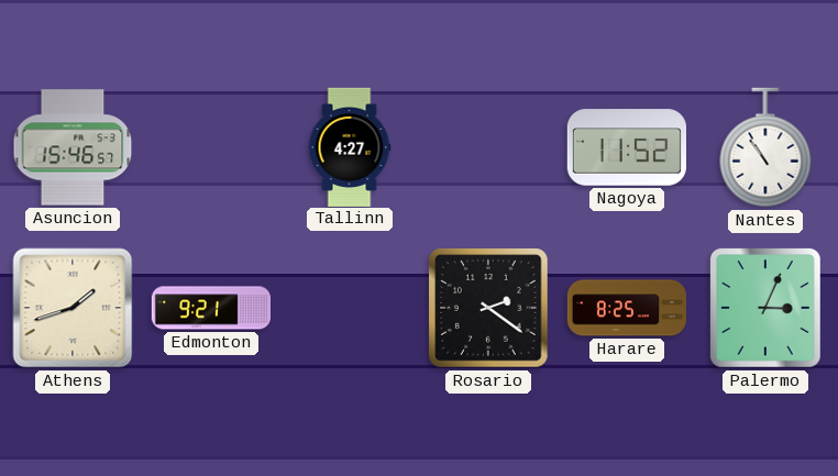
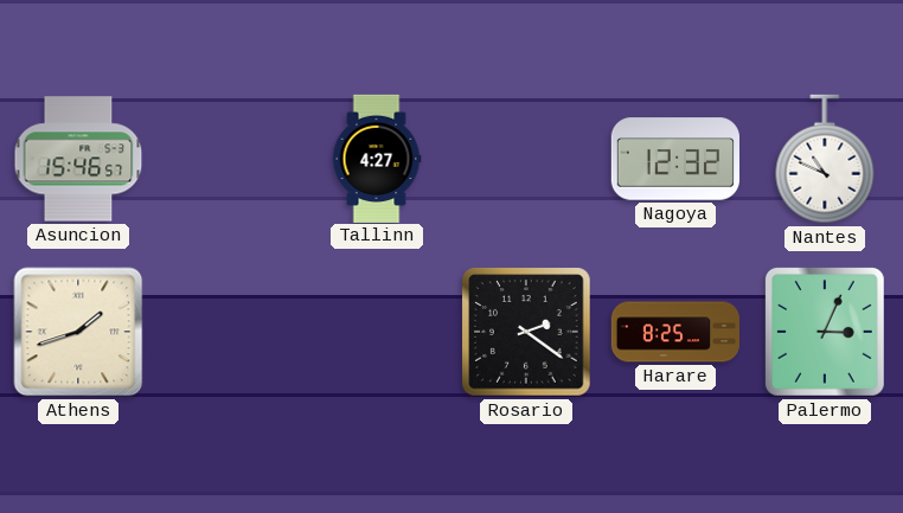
Nagoya: 11:52 -> 12:32
Nantes: 10:54 -> 10:49
Edmonton: 9:21 -> none
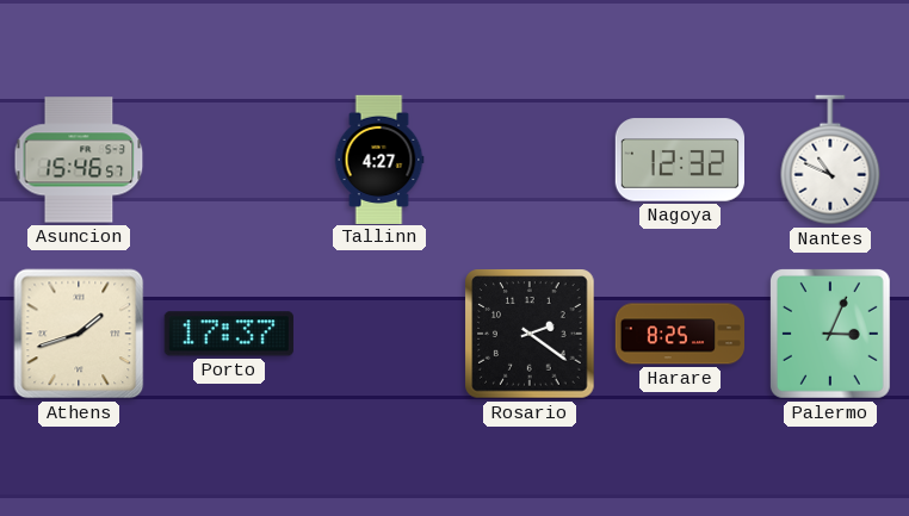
Porto: none -> 17:37
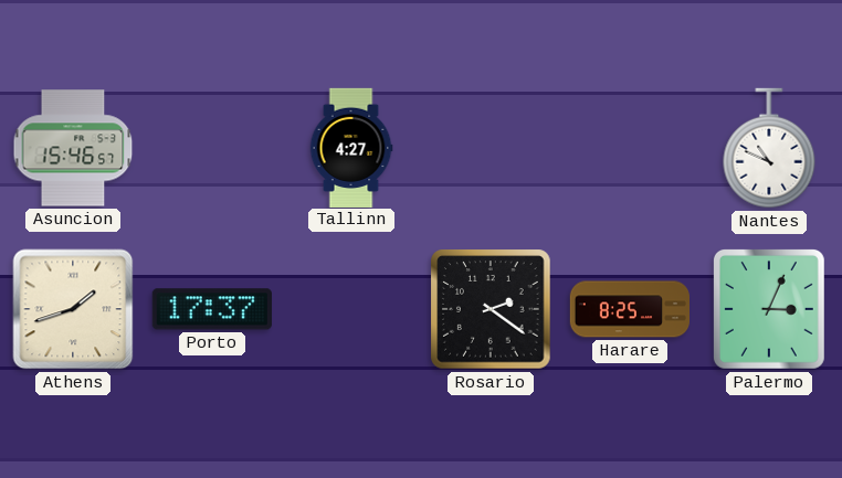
Nagoya: 12:32 -> none
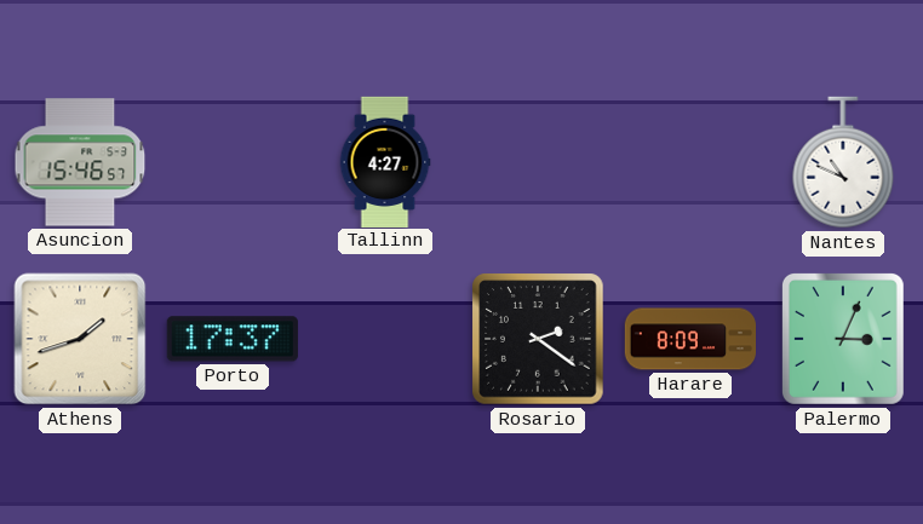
Harare: 8:25 -> 8:09
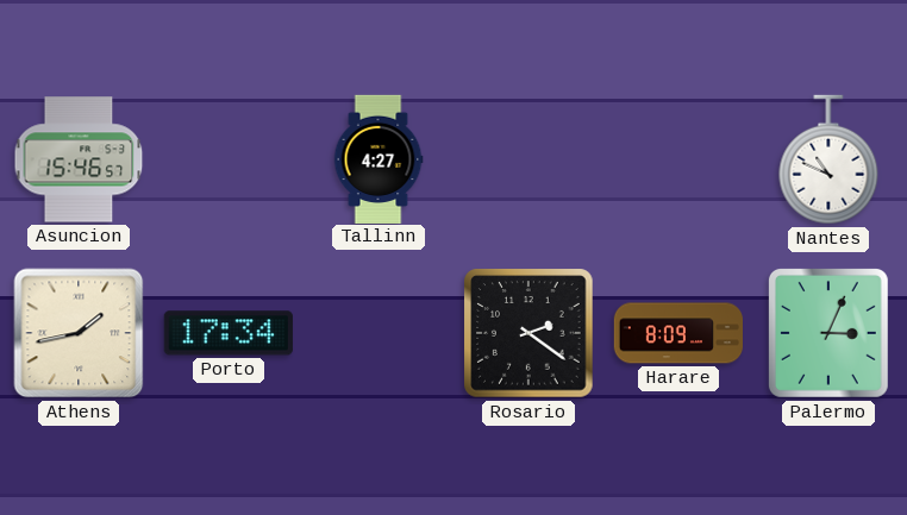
Athens: 1:42 -> 1:43
Porto: 17:37 -> 17:34
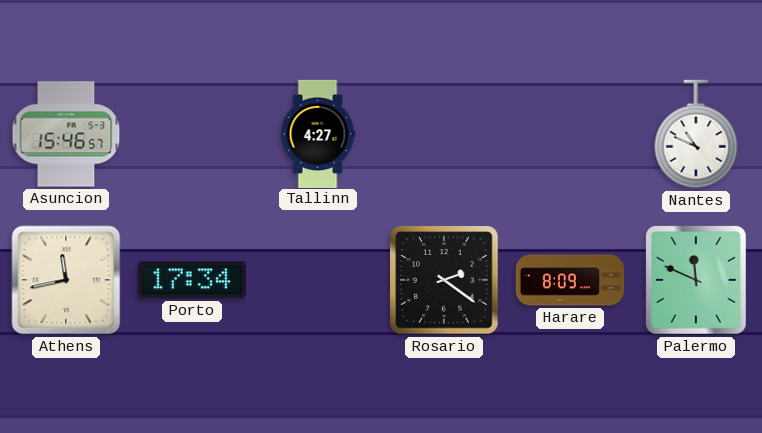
Athens: 1:43 -> 11:43
Palermo: 3:04 -> 11:49
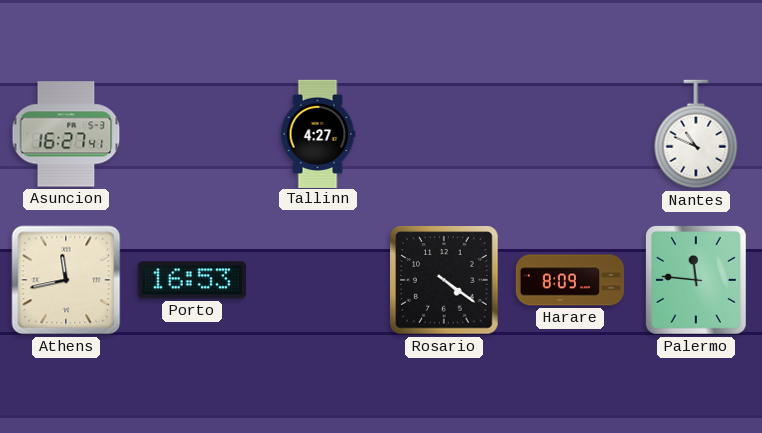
Asuncion: 15:46 -> 16:27
Porto: 17:34 -> 16:53
Rosario: 2:21 -> 4:21
Palermo: 11:49 -> 11:46
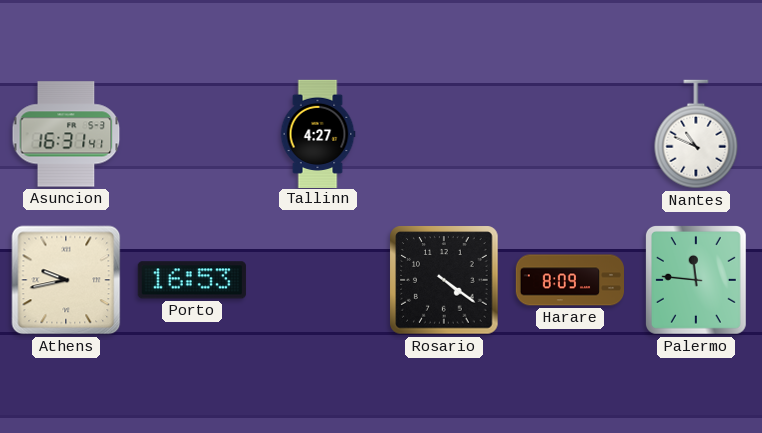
Asuncion: 16:27 -> 16:31
Athens: 11:43 -> 9:43
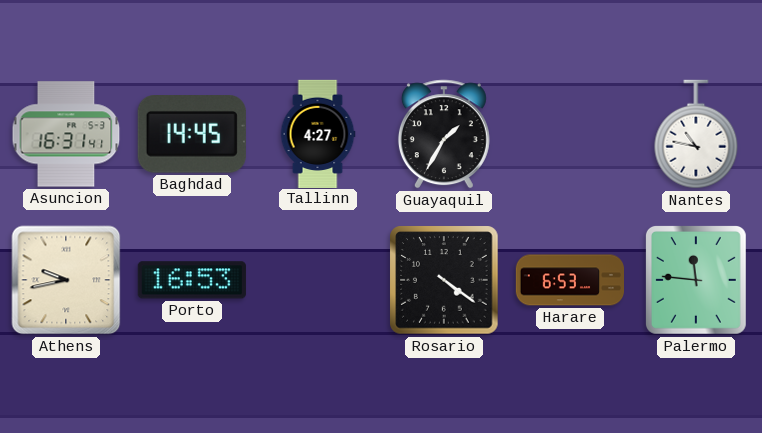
Baghdad: none -> 14:45
Guayaquil: none -> 1:35
Nantes: 10:49 -> 10:47
Harare: 8:09 -> 6:53
